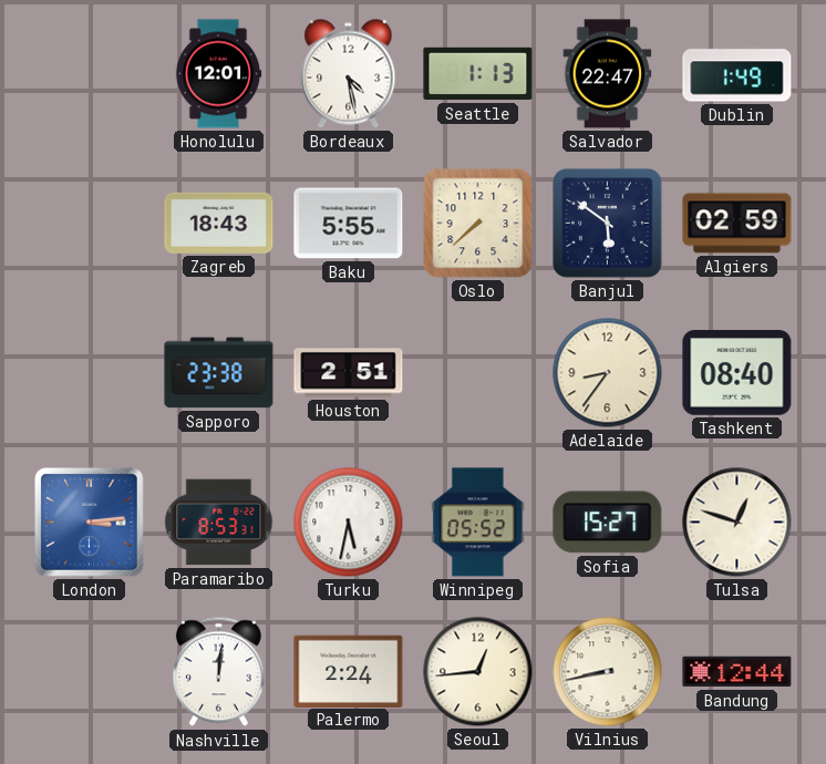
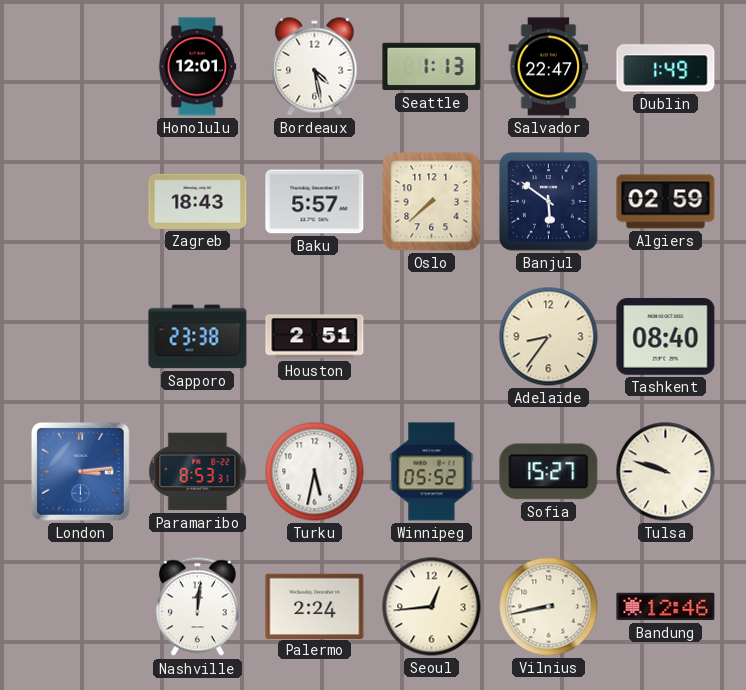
Baku: 5:55 -> 5:57
Tulsa: 12:48 -> 9:48
Bandung: 12:44 -> 12:46
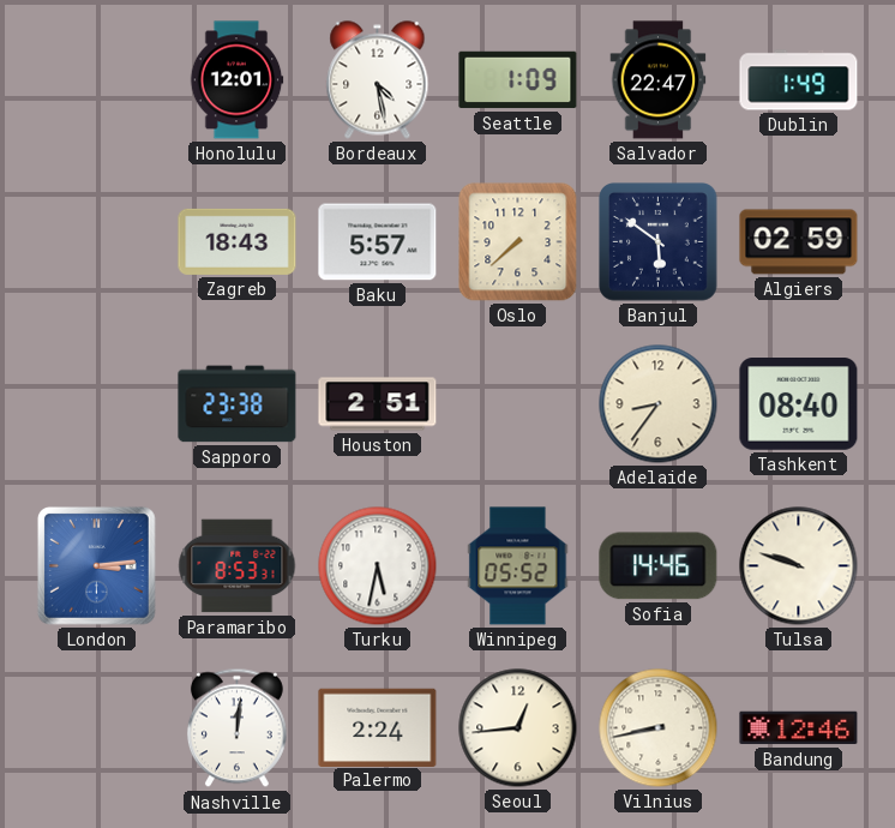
Seattle: 1:13 -> 1:09
Sofia: 15:27 -> 14:46
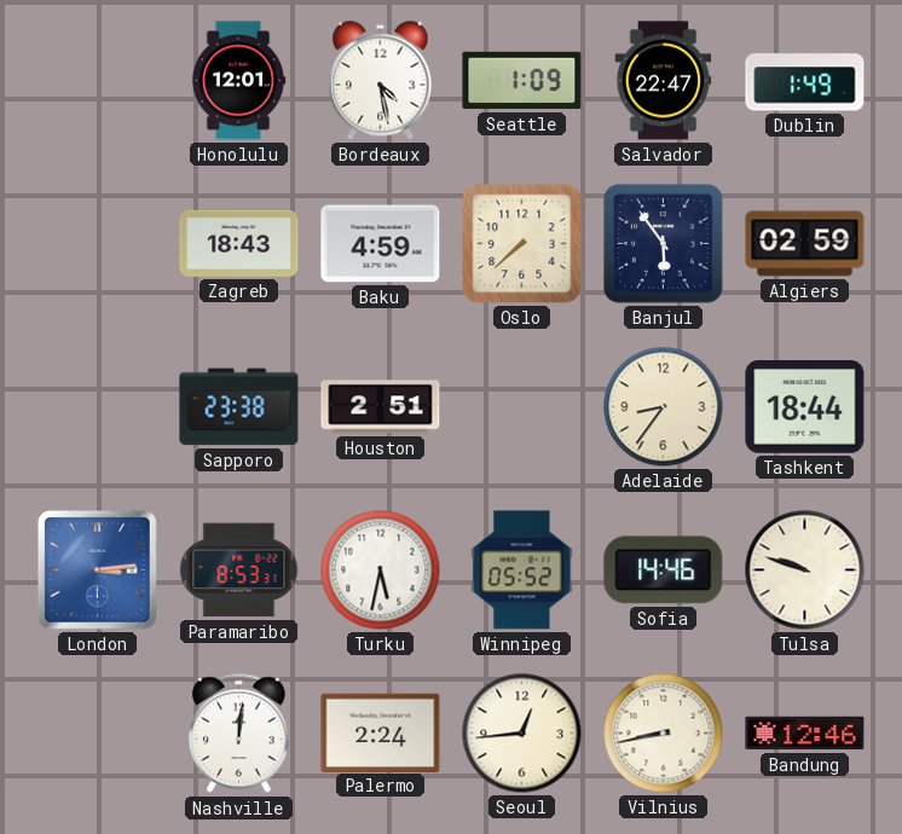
Baku: 5:57 -> 4:59
Banjul: 5:51 -> 5:54
Tashkent: 08:40 -> 18:44
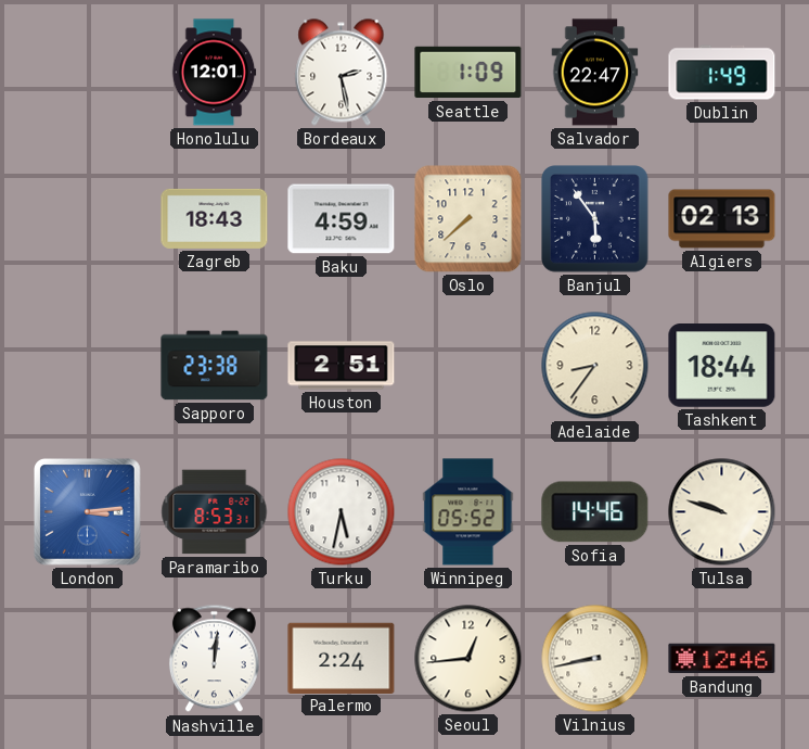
Bordeaux: 4:28 -> 2:28
Algiers: 02:59 -> 02:13
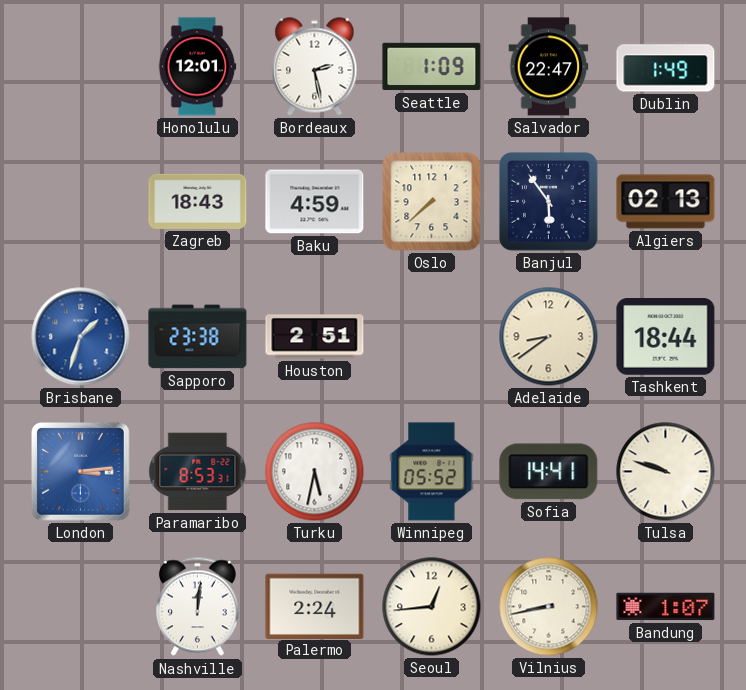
Brisbane: none -> 1:33
Adelaide: 8:36 -> 8:39
Sofia: 14:46 -> 14:41
Bandung: 12:46 -> 1:07
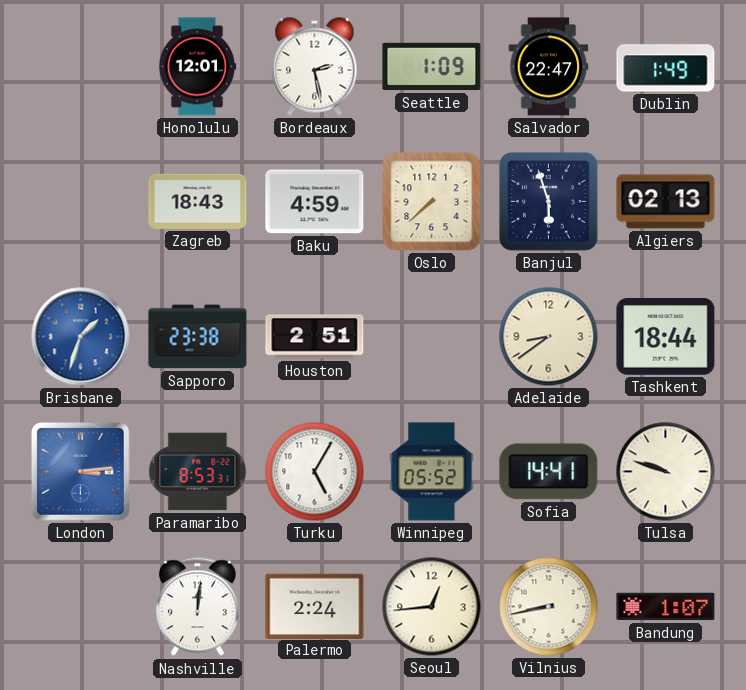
Banjul: 5:54 -> 5:57
Turku: 5:32 -> 5:05
